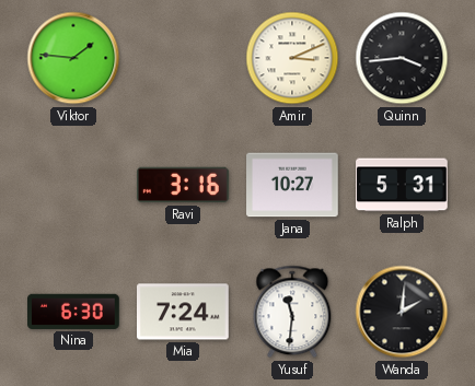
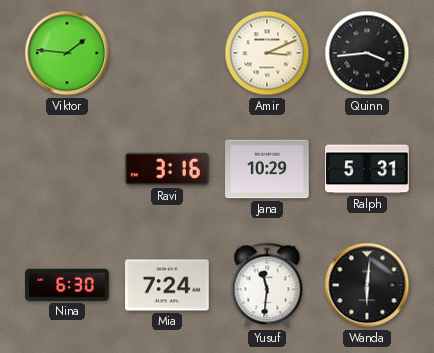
Jana: 10:27 -> 10:29
Wanda: 2:01 -> 6:01
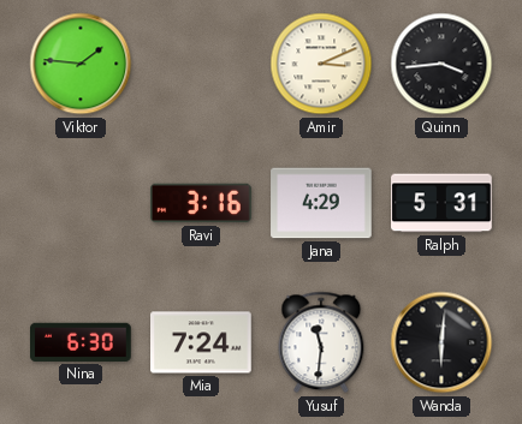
Jana: 10:29 -> 4:29
